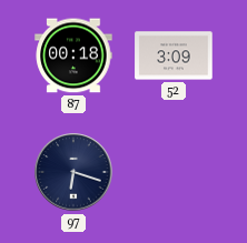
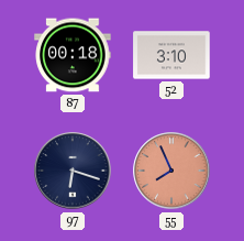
52: 3:09 -> 3:10
55: none -> 7:56
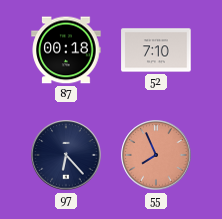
52: 3:10 -> 7:10
97: 6:18 -> 6:23
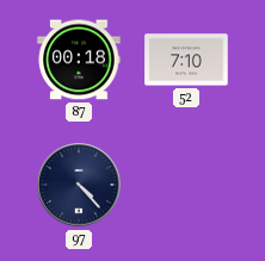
97: 6:23 -> 4:23
55: 7:56 -> none
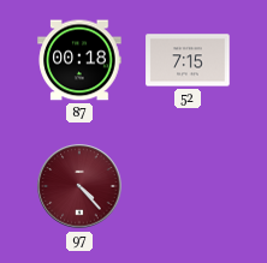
52: 7:10 -> 7:15
97 dial: navy -> burgundy
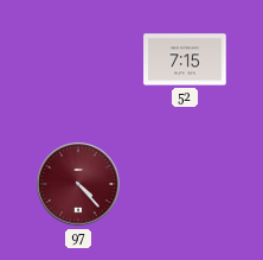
87: 00:18 -> none
